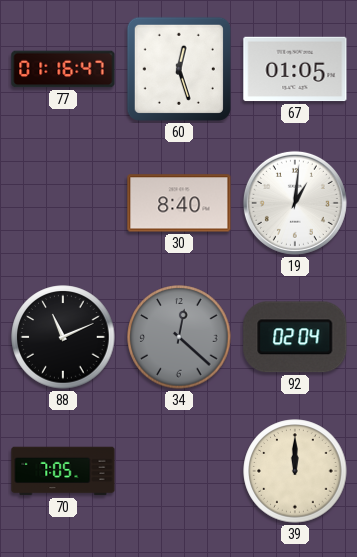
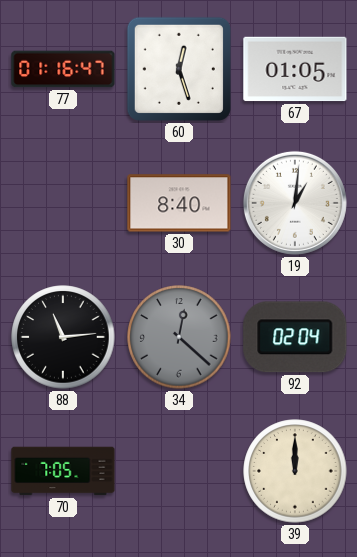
88: 11:11 -> 11:14
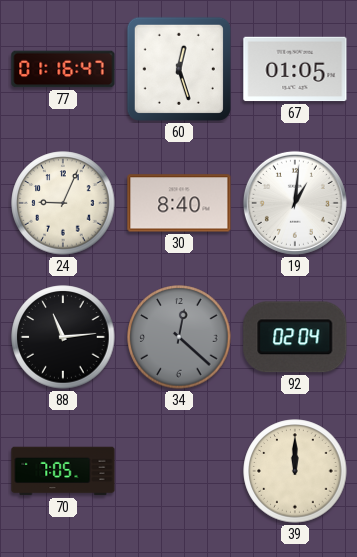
24: none -> 9:04
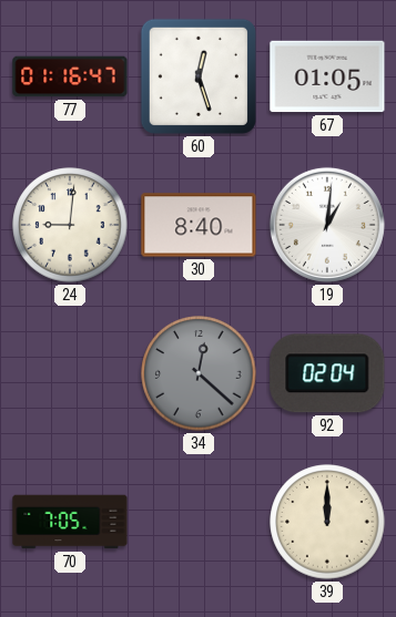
24: 9:04 -> 9:01
88: 11:14 -> none
